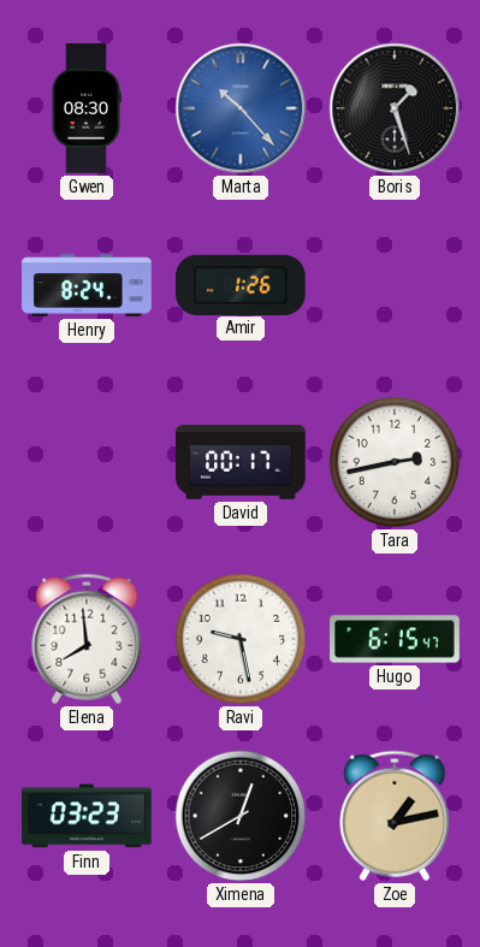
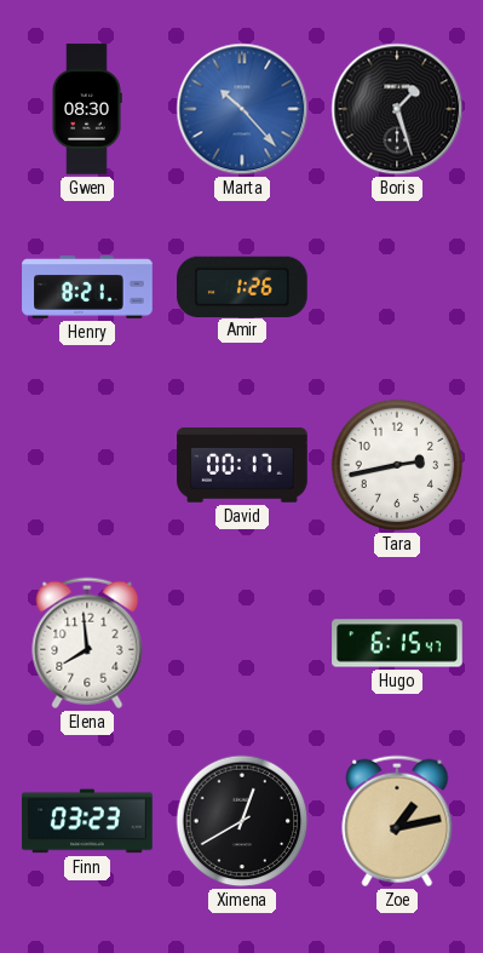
Henry: 8:24 -> 8:21
Ravi: 9:28 -> none
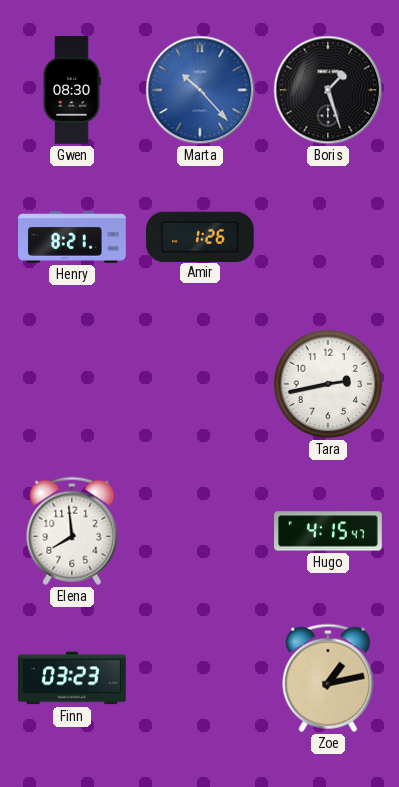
David: 00:17 -> none
Hugo: 6:15 -> 4:15
Ximena: 12:40 -> none
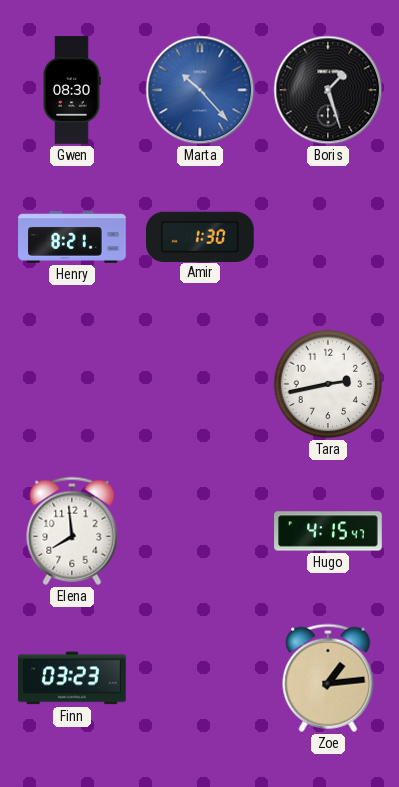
Amir: 1:26 -> 1:30
Zoe: 1:13 -> 1:14
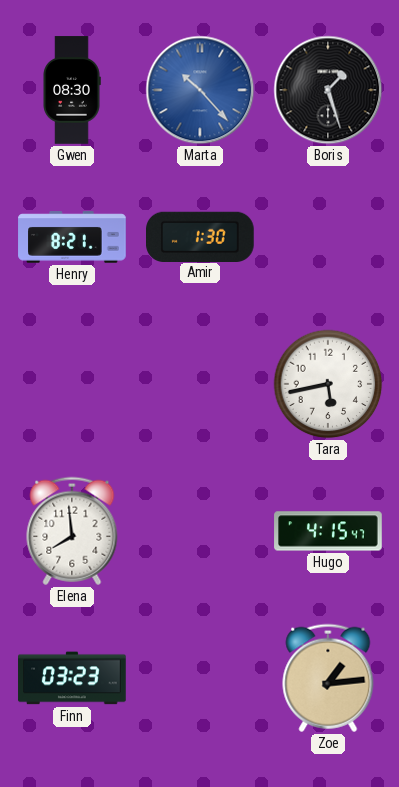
Tara: 2:43 -> 5:43
